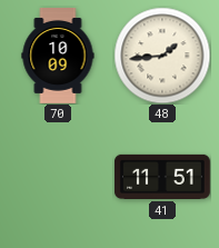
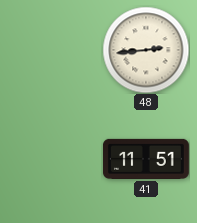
70: 10:09 -> none
48: 1:44 -> 2:44
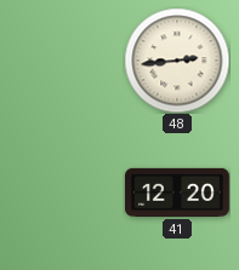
41: 11:51 -> 12:20
